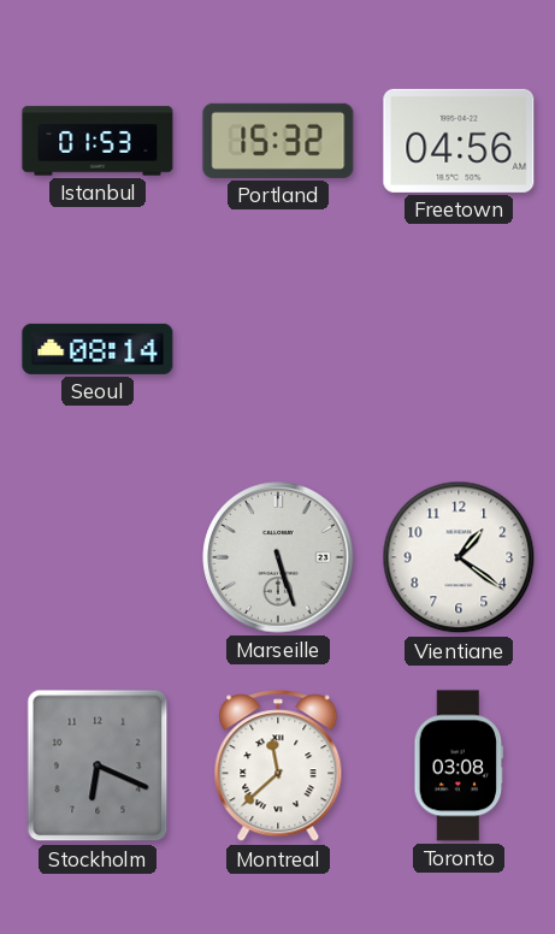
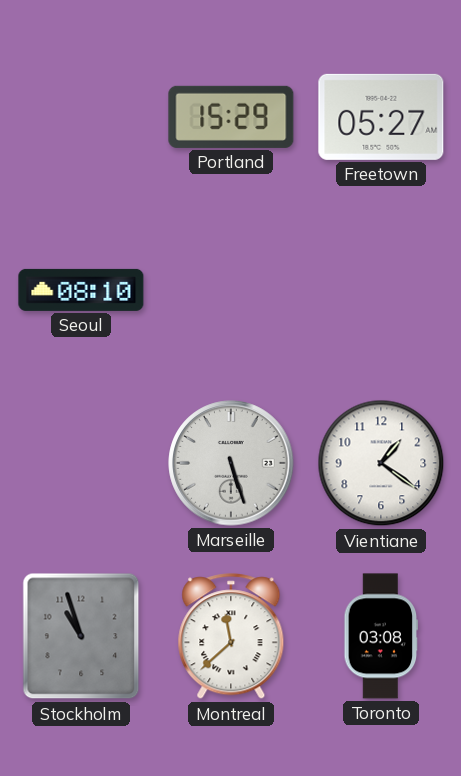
Istanbul: 01:53 -> none
Portland: 15:32 -> 15:29
Freetown: 04:56 -> 05:27
Seoul: 08:14 -> 08:10
Stockholm: 6:19 -> 10:57
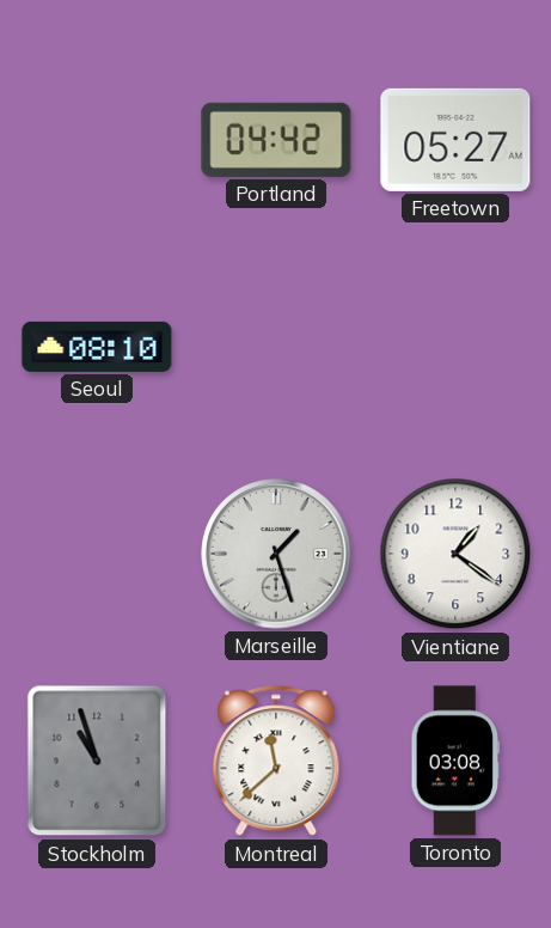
Portland: 15:29 -> 04:42
Marseille: 5:27 -> 1:27
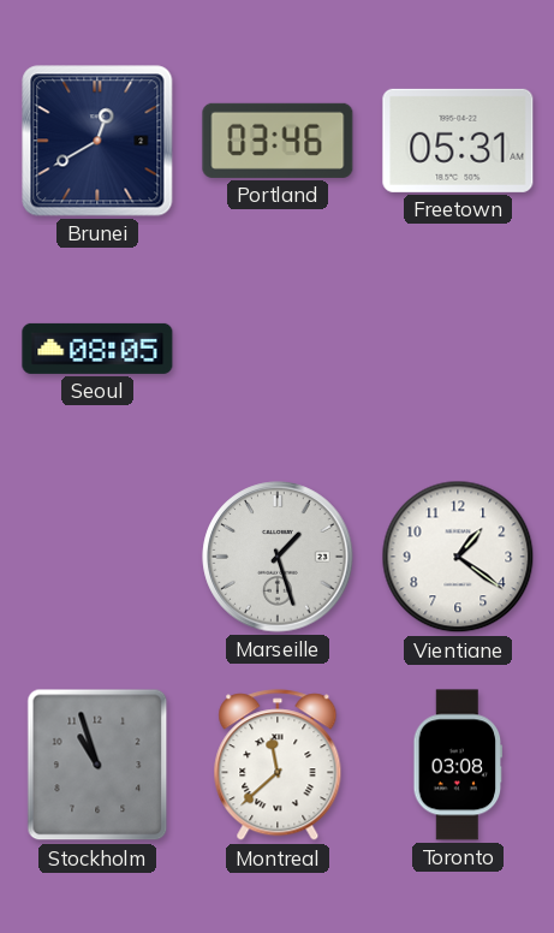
Brunei: none -> 12:40
Portland: 04:42 -> 03:46
Freetown: 05:27 -> 05:31
Seoul: 08:10 -> 08:05
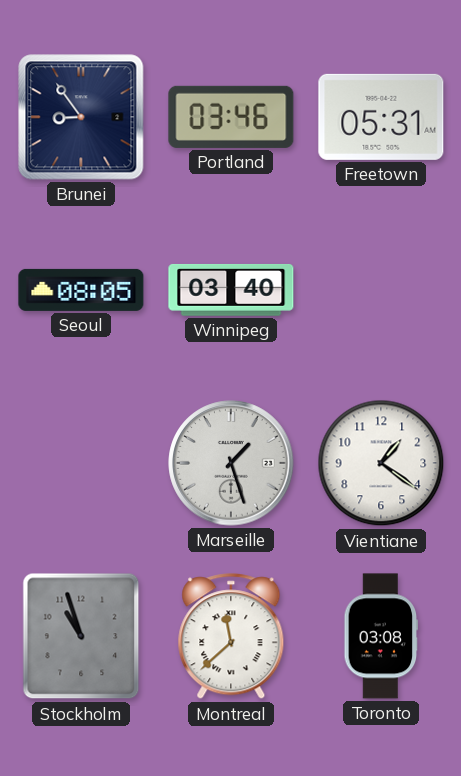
Brunei: 12:40 -> 8:54
Winnipeg: none -> 03:40
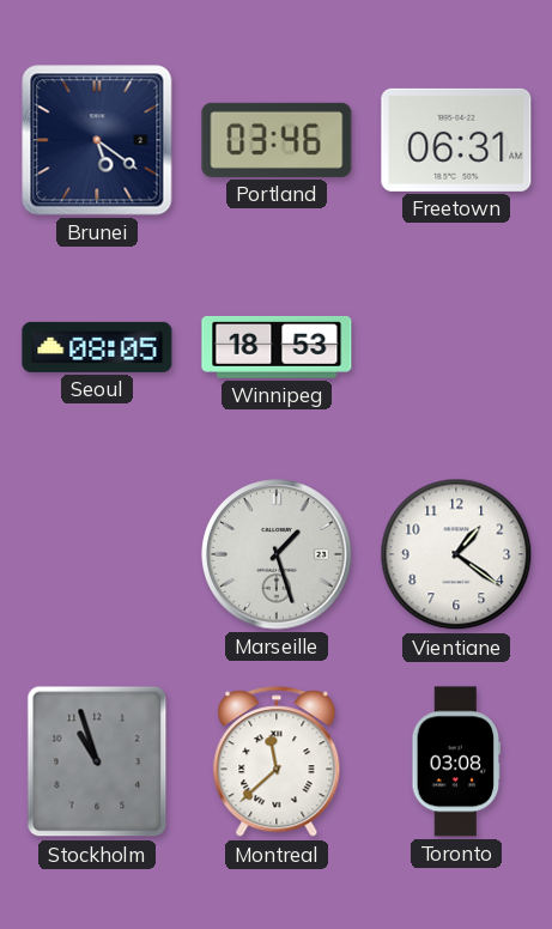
Brunei: 8:54 -> 5:21
Freetown: 05:31 -> 06:31
Winnipeg: 03:40 -> 18:53
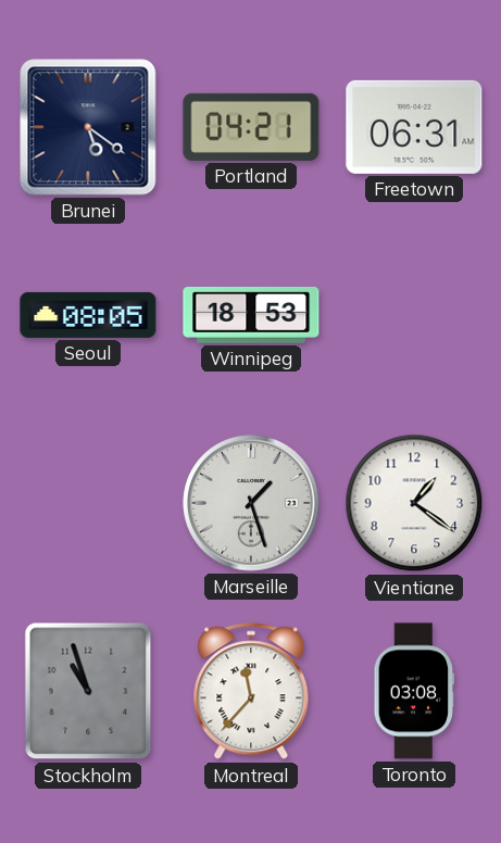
Portland: 03:46 -> 04:21
Montreal: 11:38 -> 11:37
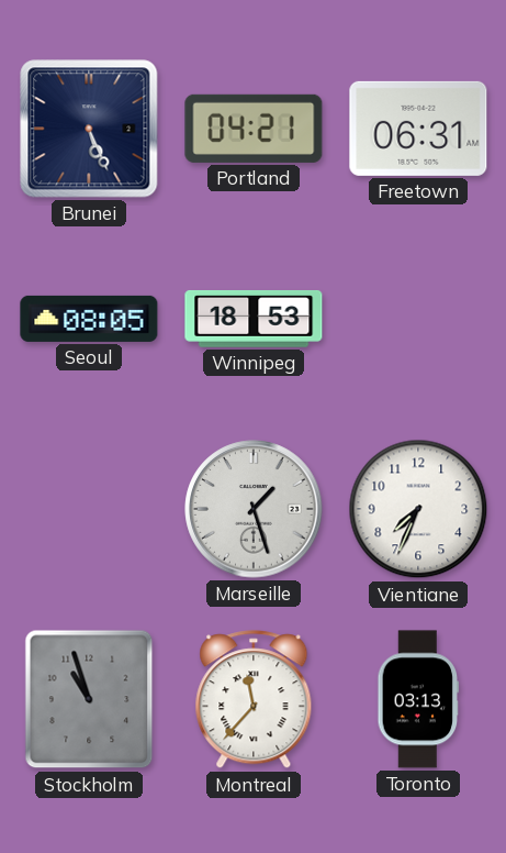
Brunei: 5:21 -> 5:26
Vientiane: 1:21 -> 7:34
Toronto: 03:08 -> 03:13
